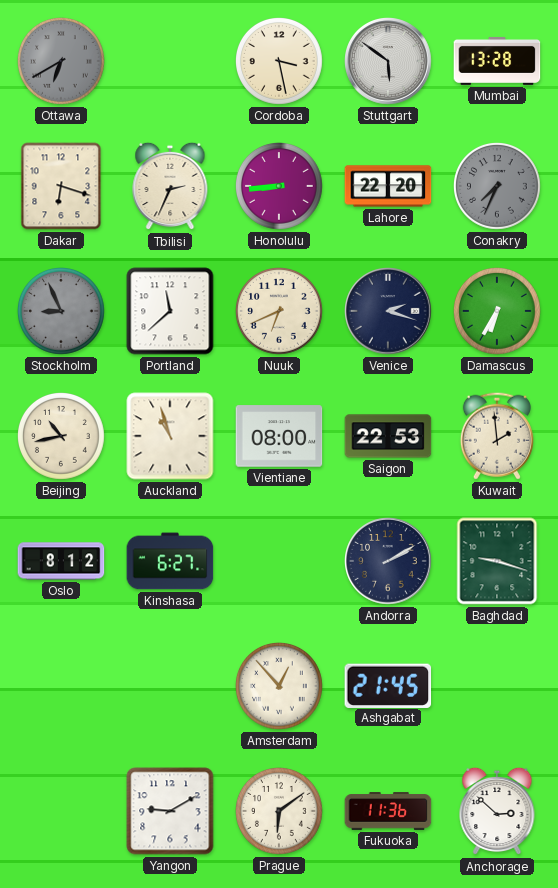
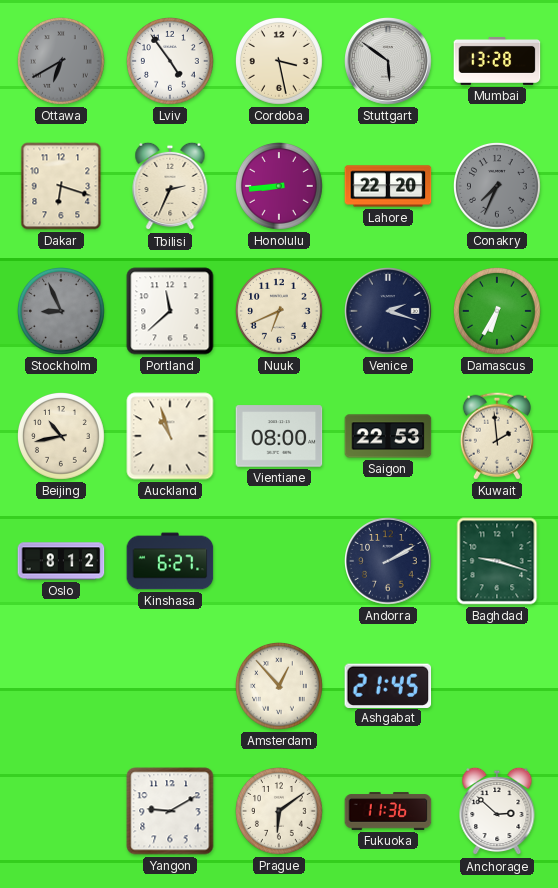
Lviv: none -> 4:54
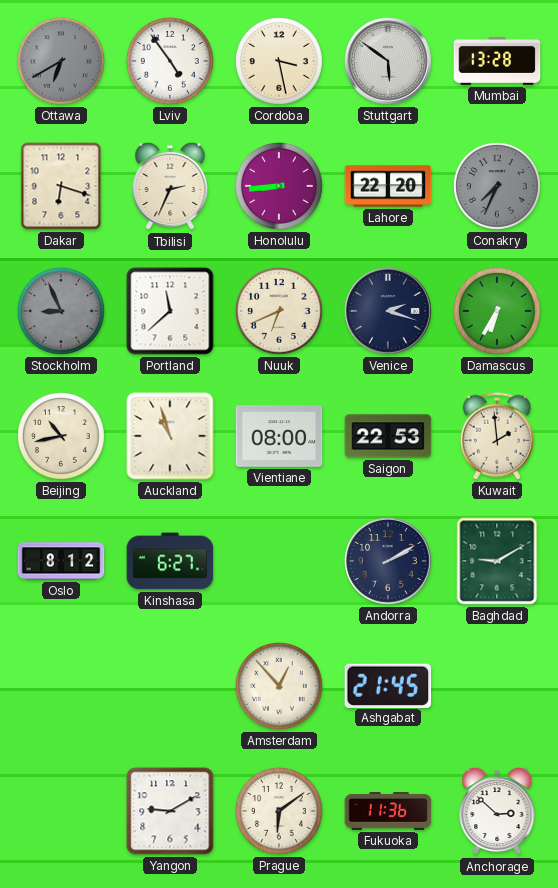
Baghdad: 9:18 -> 9:10
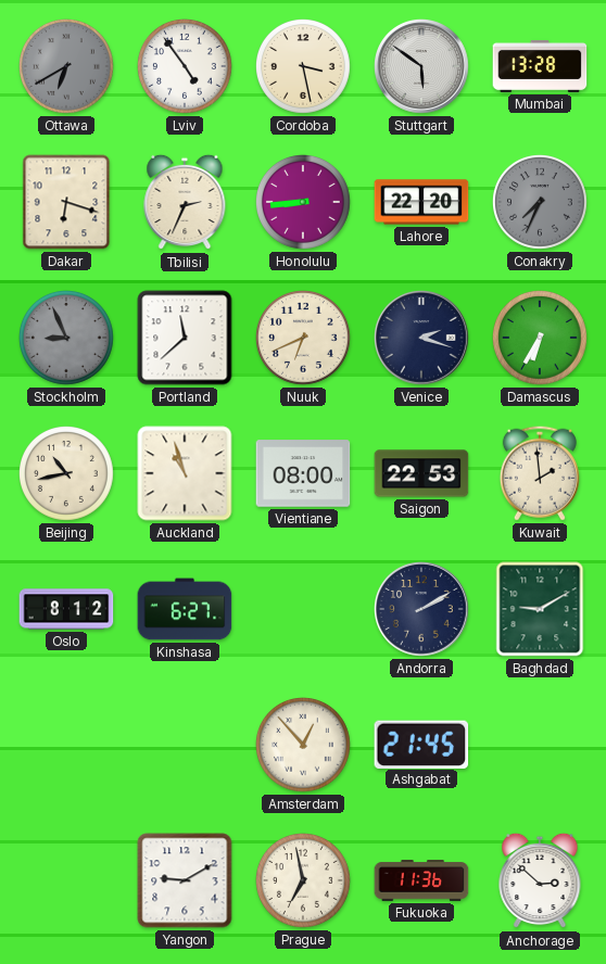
Prague: 6:09 -> 6:58
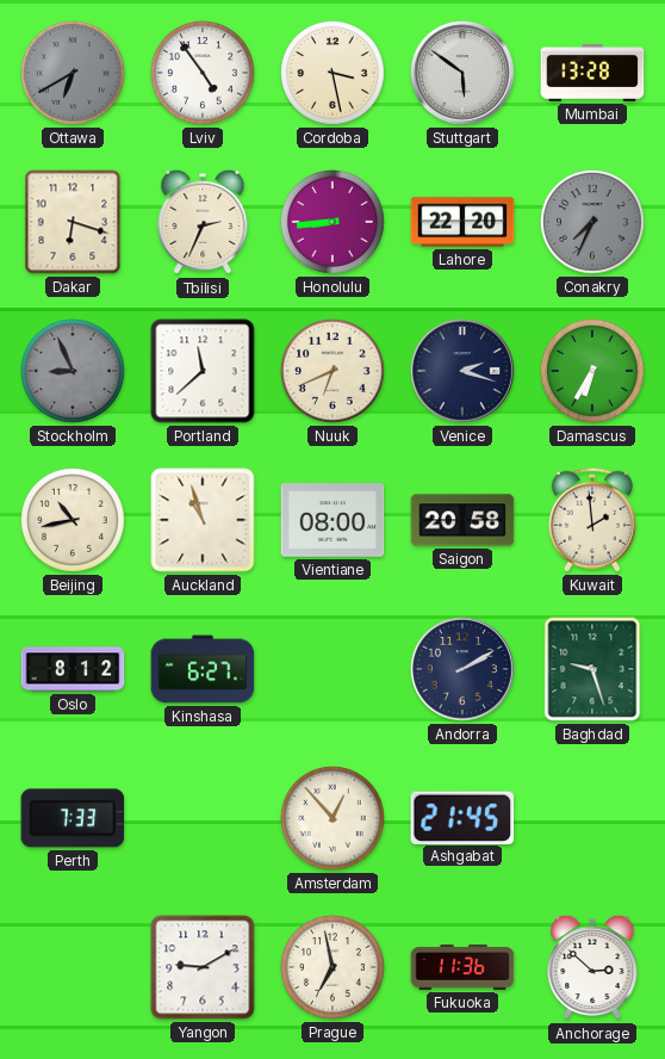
Saigon: 22:53 -> 20:58
Baghdad: 9:10 -> 9:27
Perth: none -> 7:33
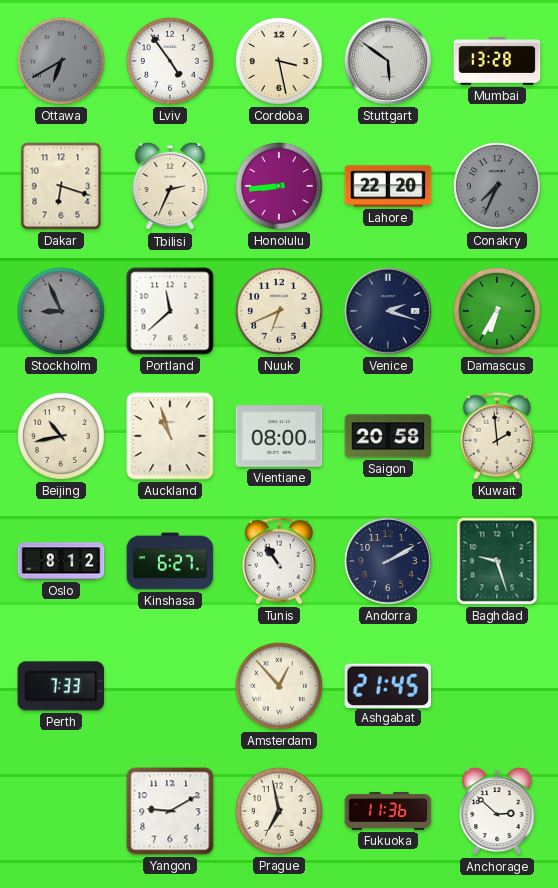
Tunis: none -> 10:54
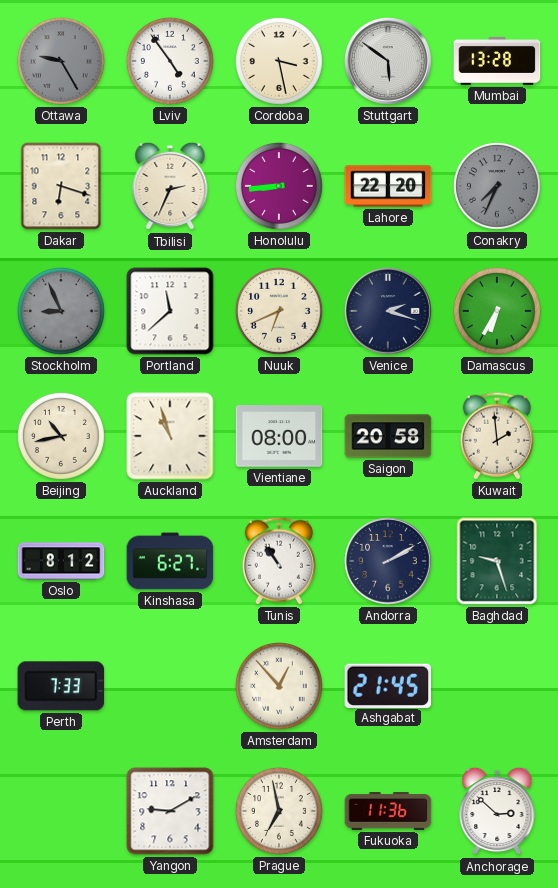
Ottawa: 6:40 -> 9:25
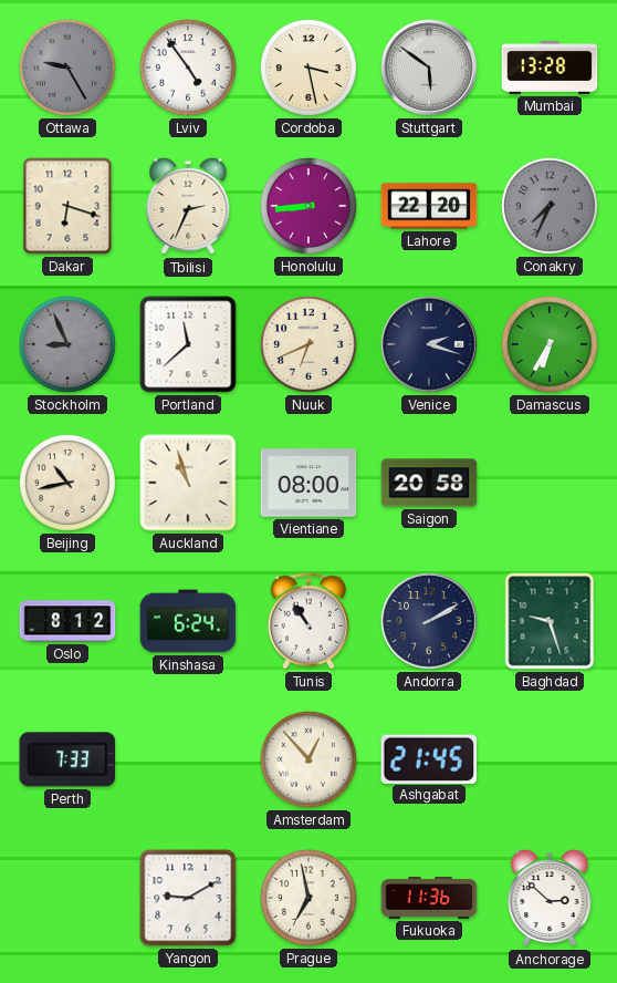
Kuwait: 1:59 -> none
Kinshasa: 6:27 -> 6:24
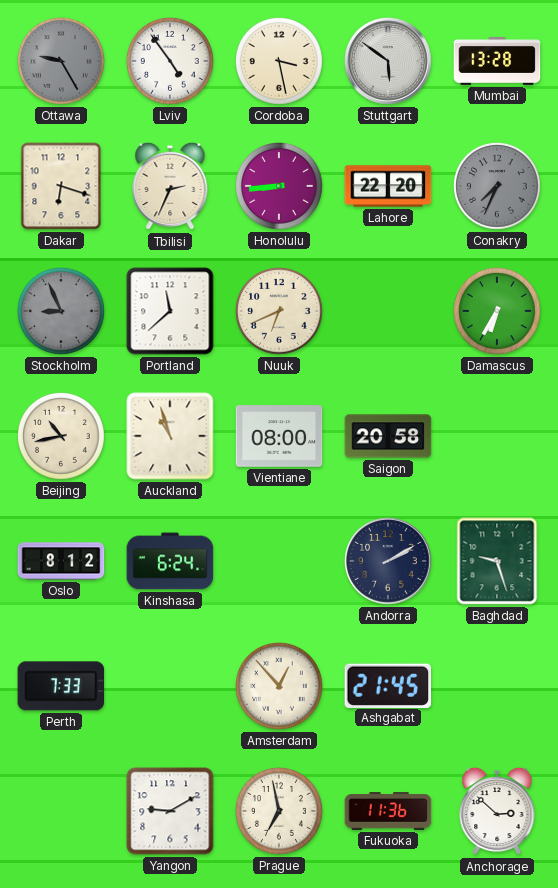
Venice: 2:18 -> none
Tunis: 10:54 -> none
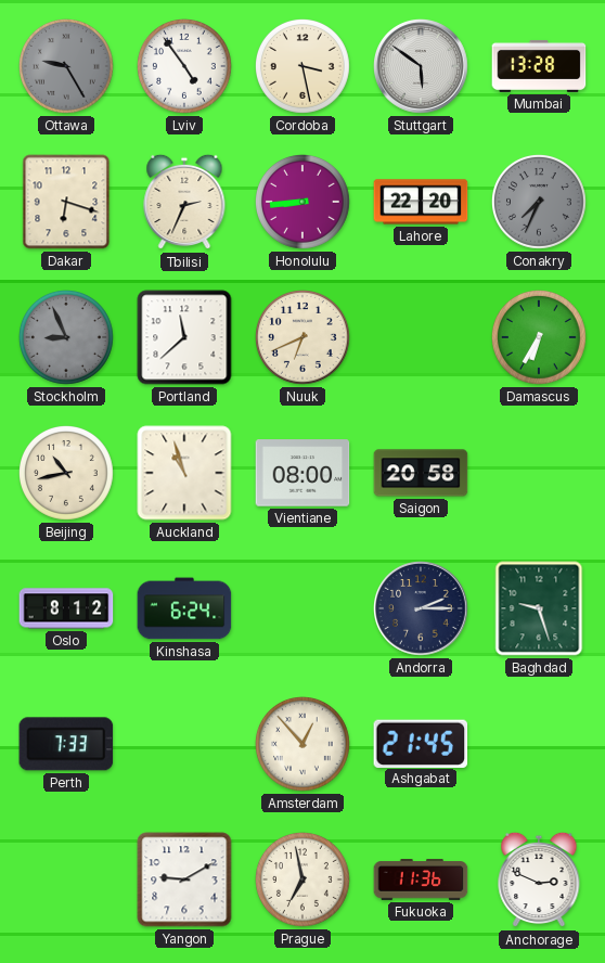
Andorra: 2:10 -> 2:15
Anchorage: 2:52 -> 2:49
